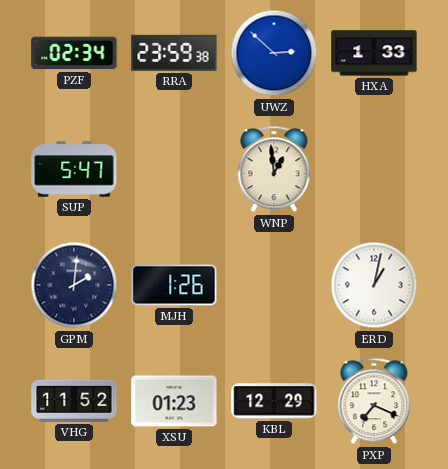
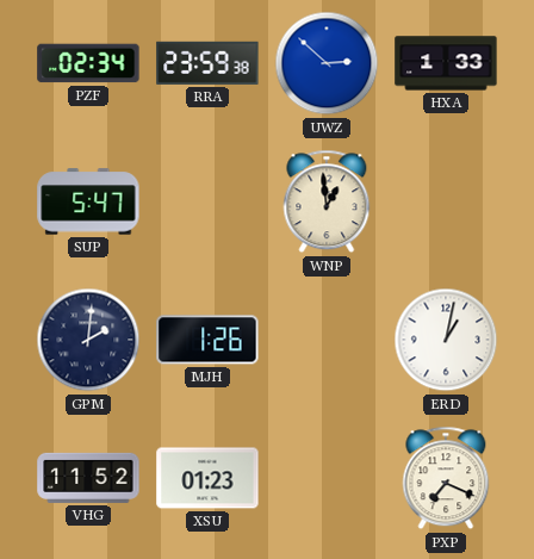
KBL: 12:29 -> none
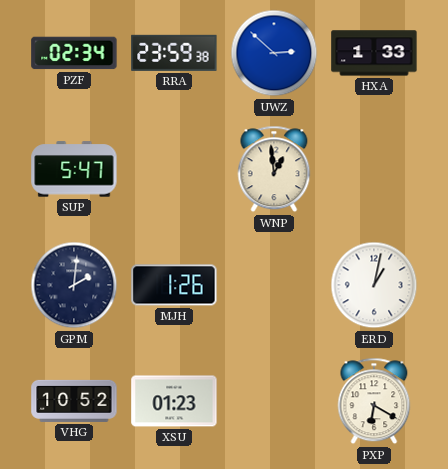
VHG: 11:52 -> 10:52
PXP: 7:19 -> 6:20
